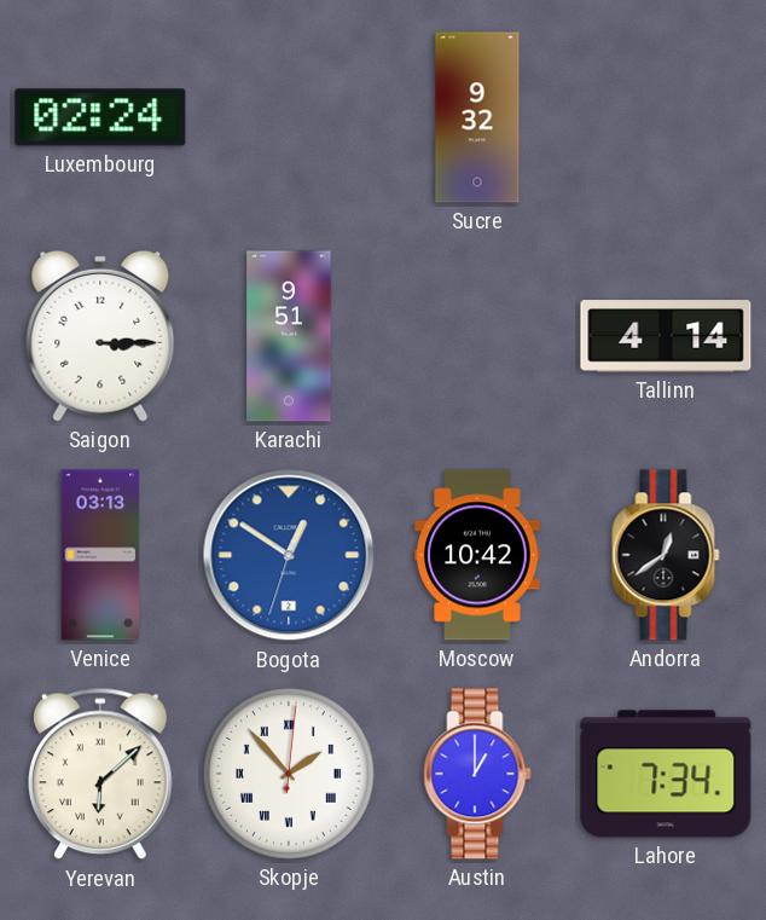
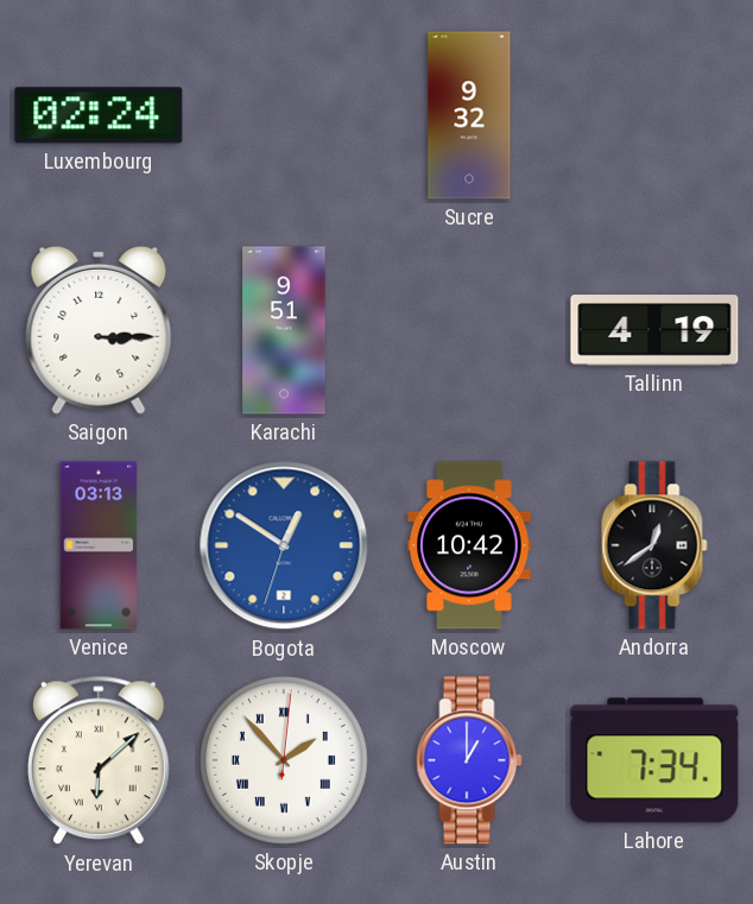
Tallinn: 4:14 -> 4:19
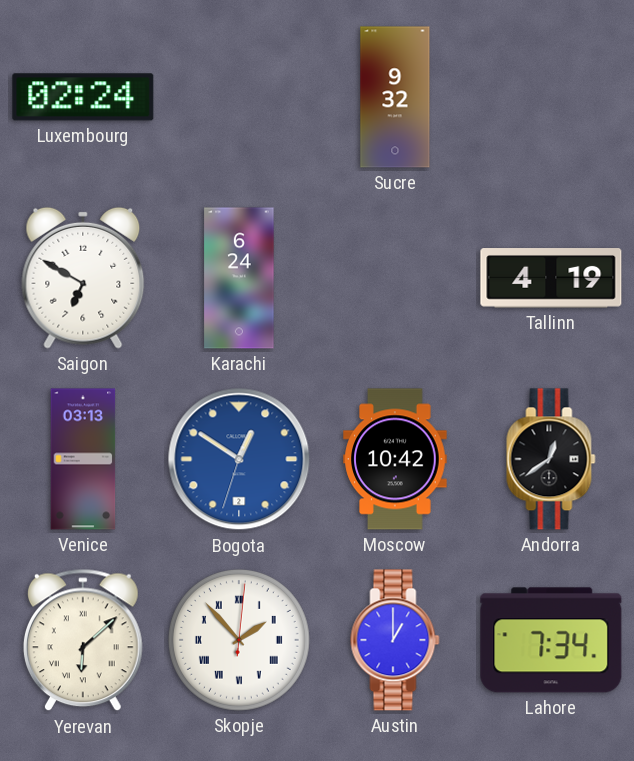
Saigon: 3:15 -> 6:50
Karachi: 9:51 -> 6:24
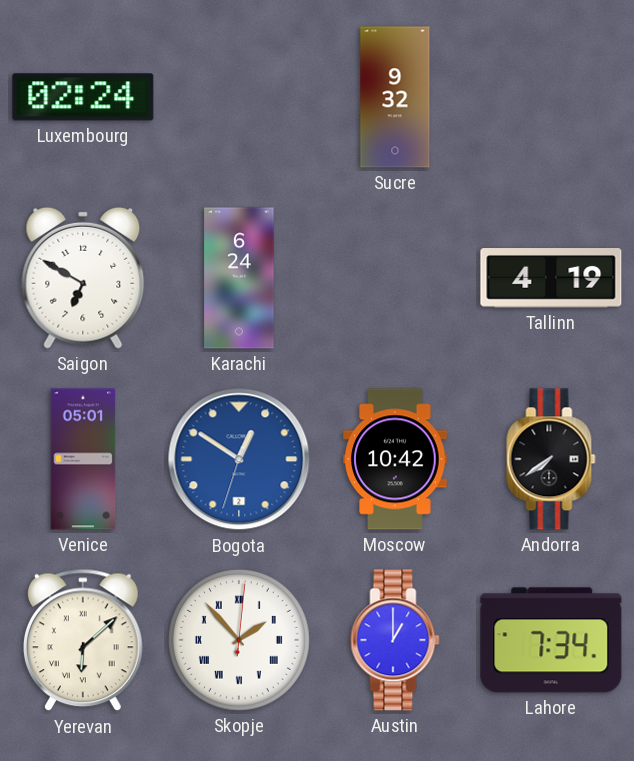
Venice: 03:13 -> 05:01
Andorra: 12:39 -> 7:39
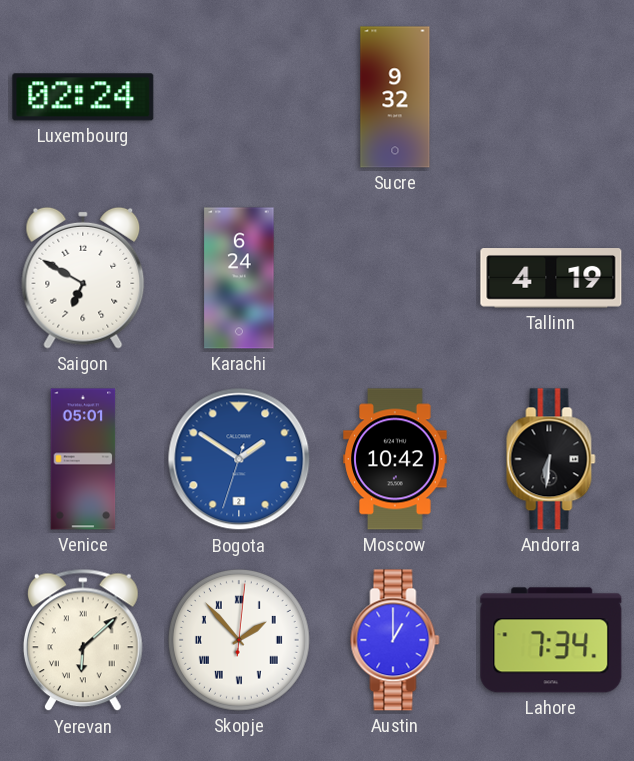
Bogota: 12:50 -> 1:50
Andorra: 7:39 -> 6:31
